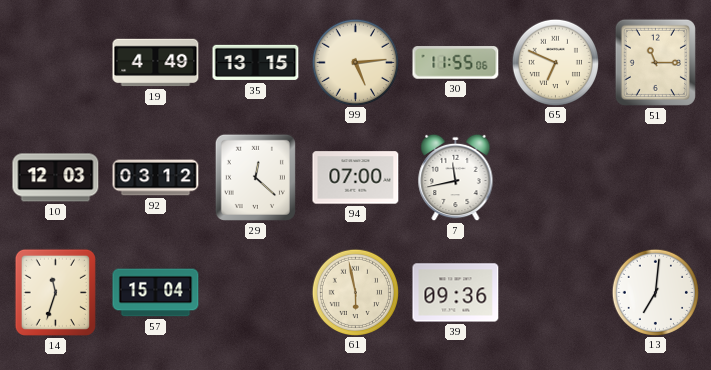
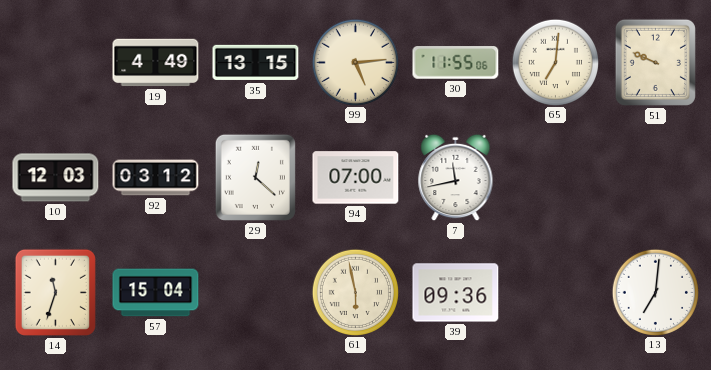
65: 6:49 -> 7:01
51: 11:15 -> 9:49
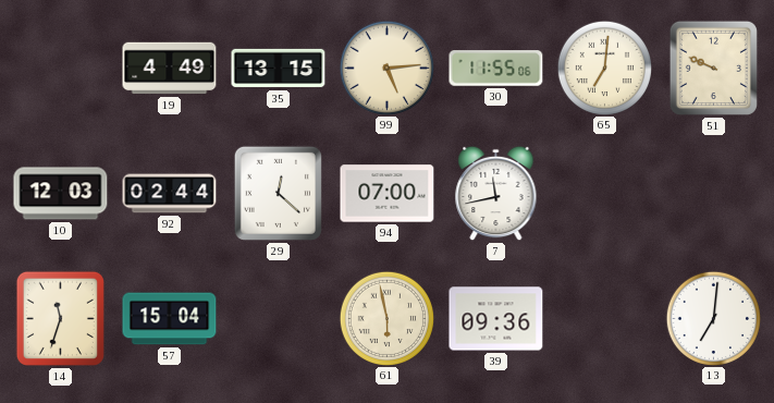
92: 03:12 -> 02:44
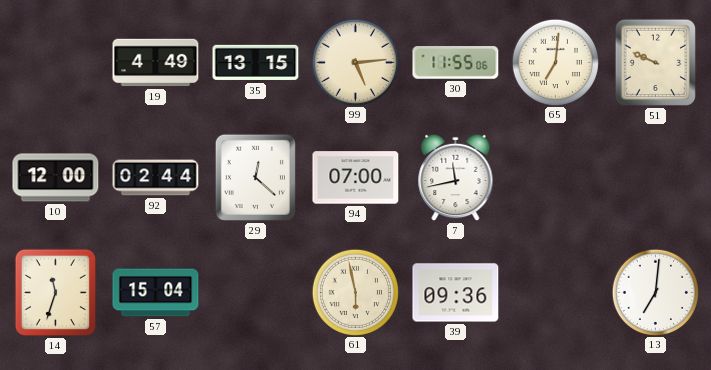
10: 12:03 -> 12:00
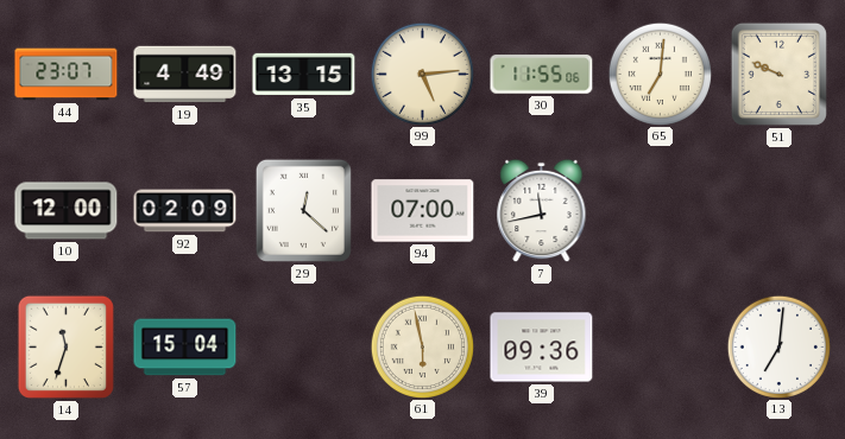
44: none -> 23:07
92: 02:44 -> 02:09
